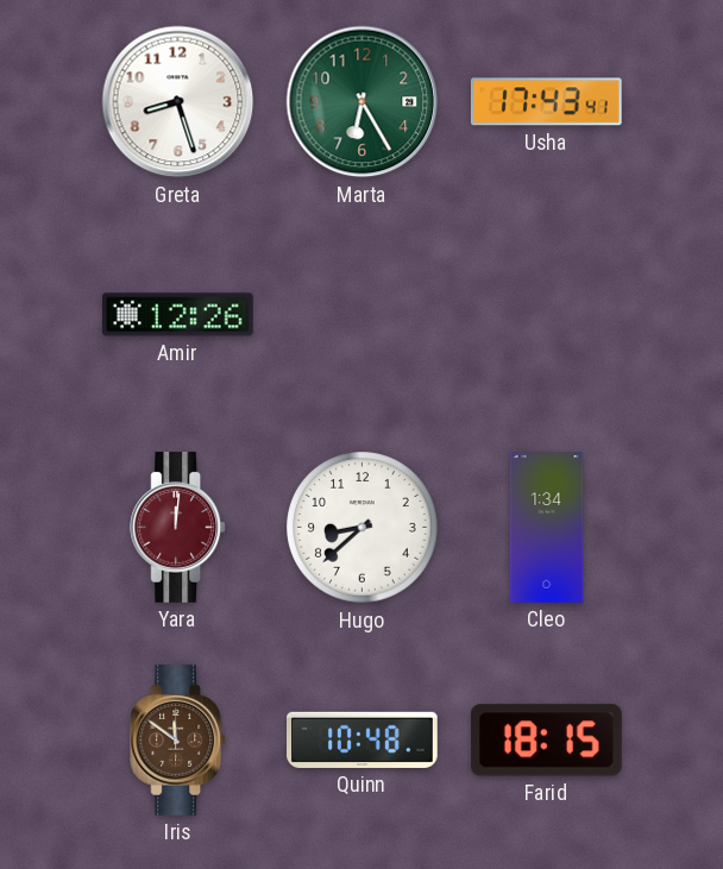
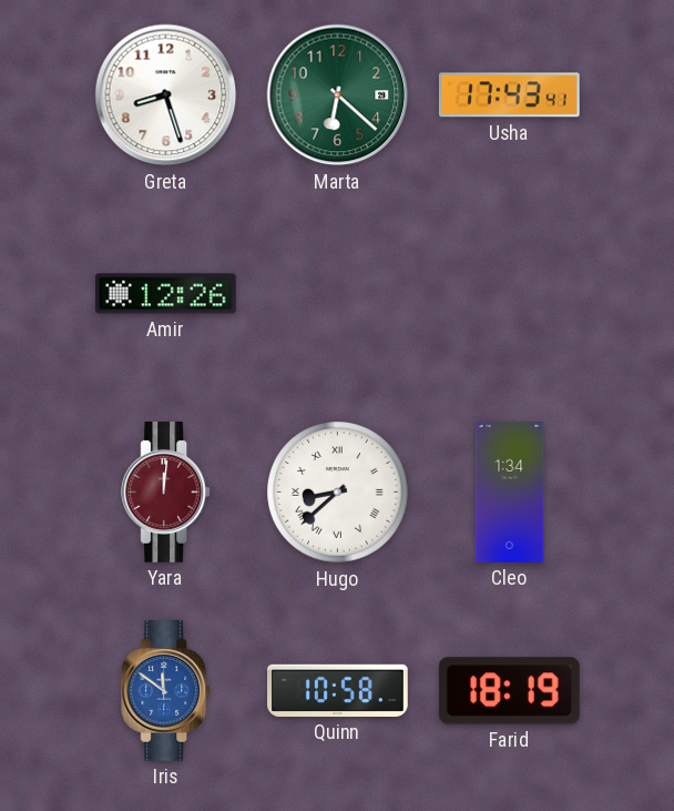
Marta: 6:25 -> 6:22
Hugo numerals: Arabic -> Roman
Iris dial: brown -> blue
Quinn: 10:48 -> 10:58
Farid: 18:15 -> 18:19
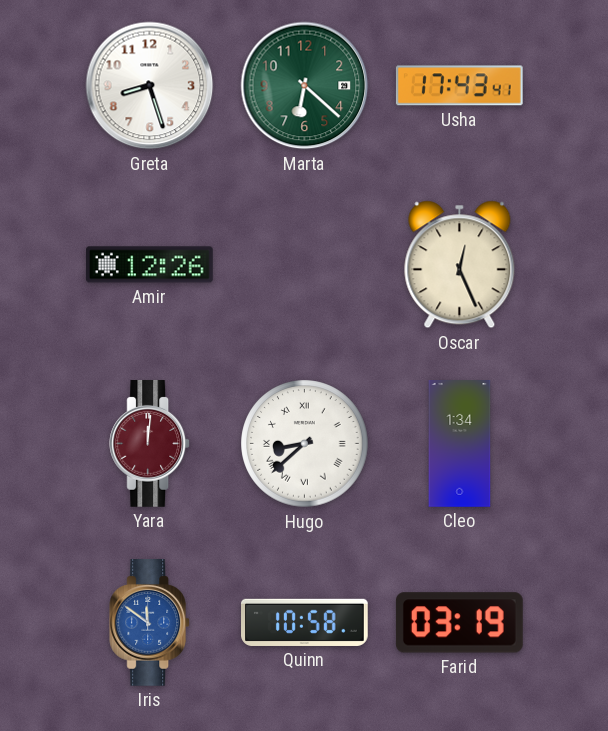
Oscar: none -> 12:26
Farid: 18:19 -> 03:19
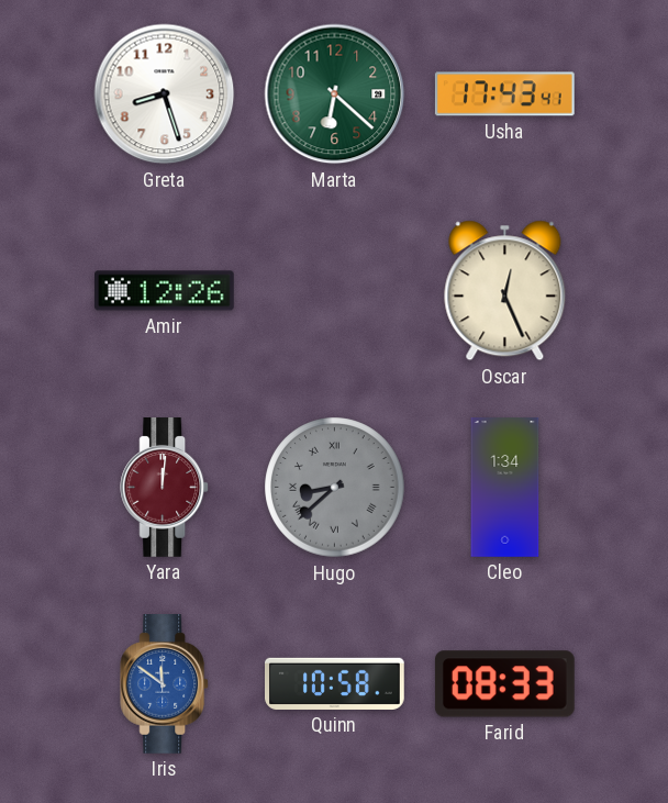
Hugo dial: white -> grey
Farid: 03:19 -> 08:33
